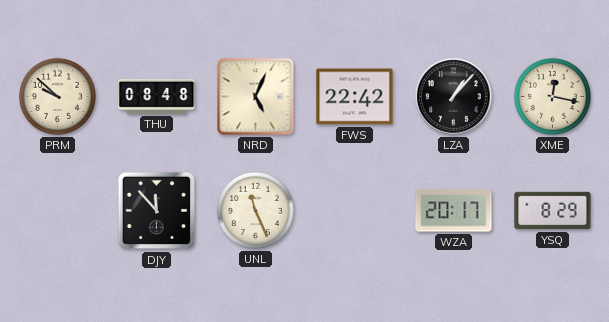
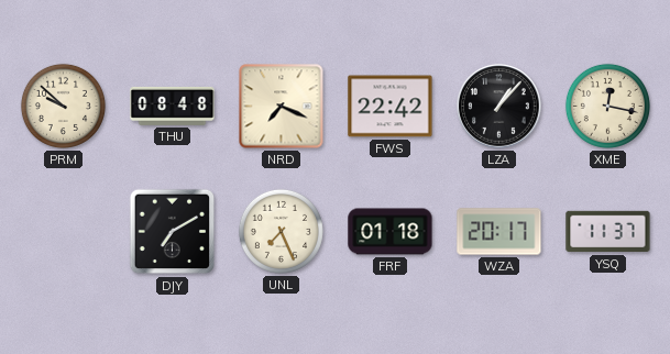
NRD: 5:04 -> 7:19
DJY: 11:53 -> 7:10
UNL: 11:26 -> 7:26
FRF: none -> 01:18
YSQ: 8:29 -> 11:37
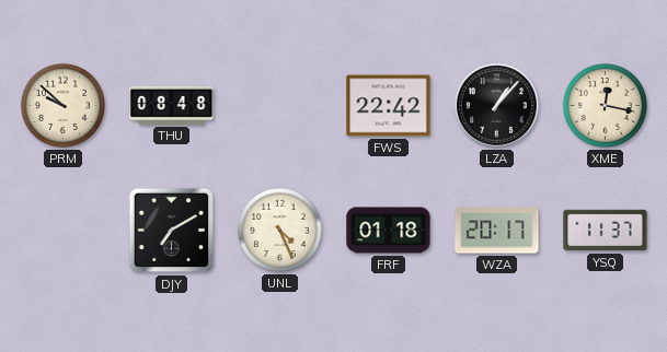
NRD: 7:19 -> none
UNL: 7:26 -> 4:26
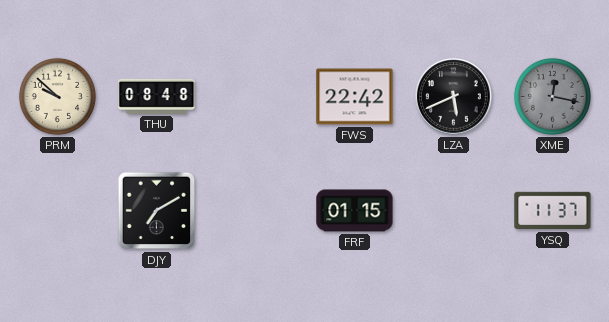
LZA: 1:07 -> 5:41
XME dial: cream -> grey
UNL: 4:26 -> none
FRF: 01:18 -> 01:15
WZA: 20:17 -> none
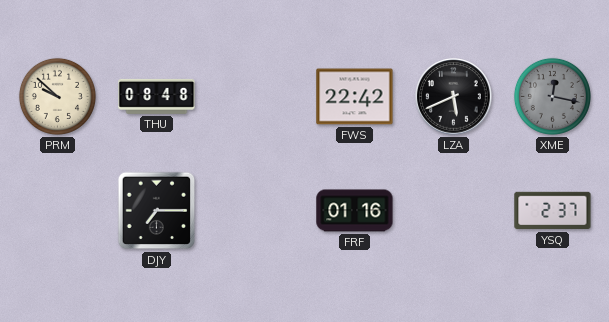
DJY: 7:10 -> 7:15
FRF: 01:15 -> 01:16
YSQ: 11:37 -> 2:37
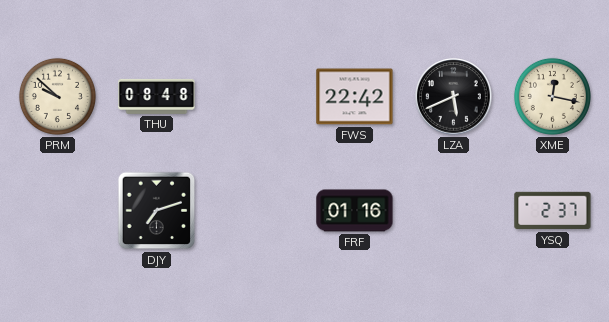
XME dial: grey -> cream
DJY: 7:15 -> 7:12
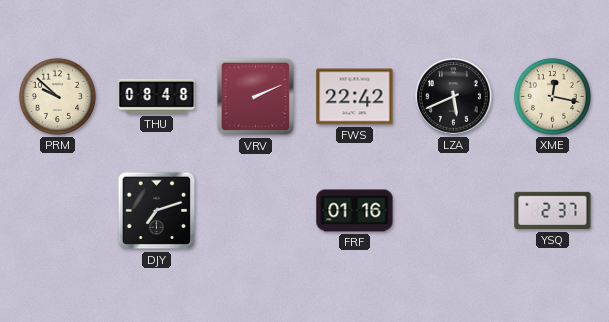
VRV: none -> 2:11
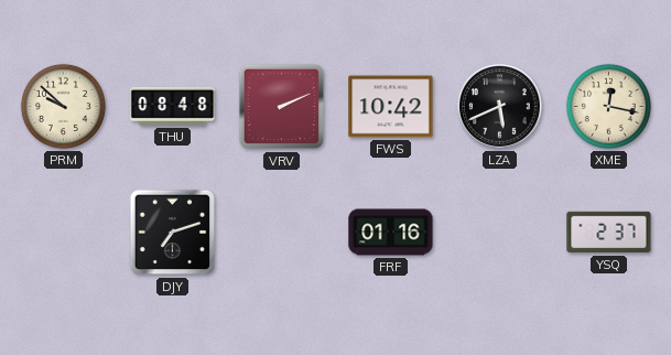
FWS: 22:42 -> 10:42
